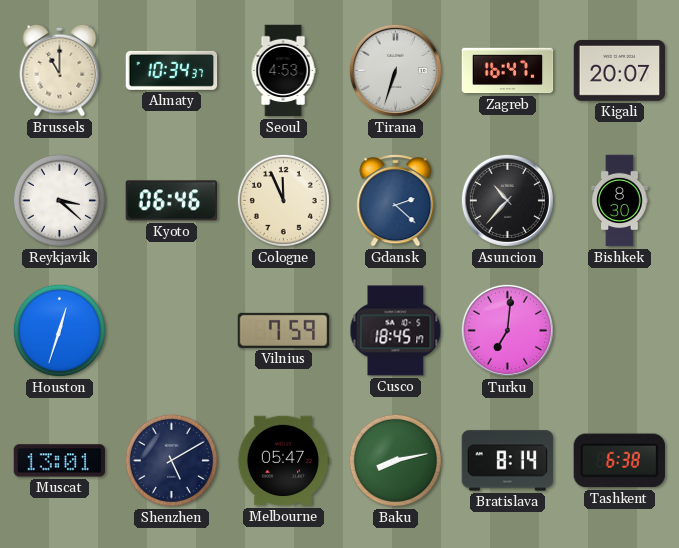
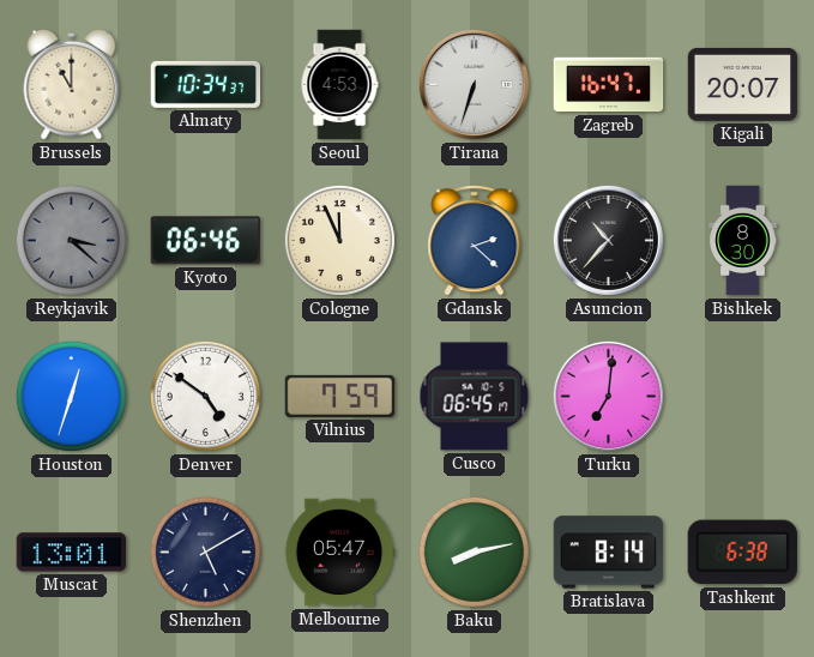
Reykjavik dial: white -> grey
Denver: none -> 4:51
Cusco: 18:45 -> 06:45
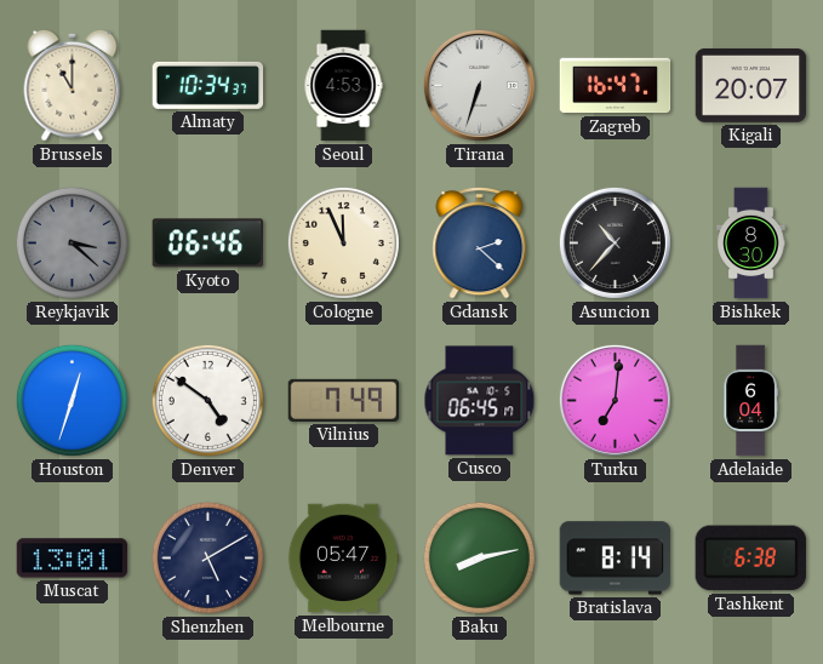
Vilnius: 7:59 -> 7:49
Adelaide: none -> 6:04
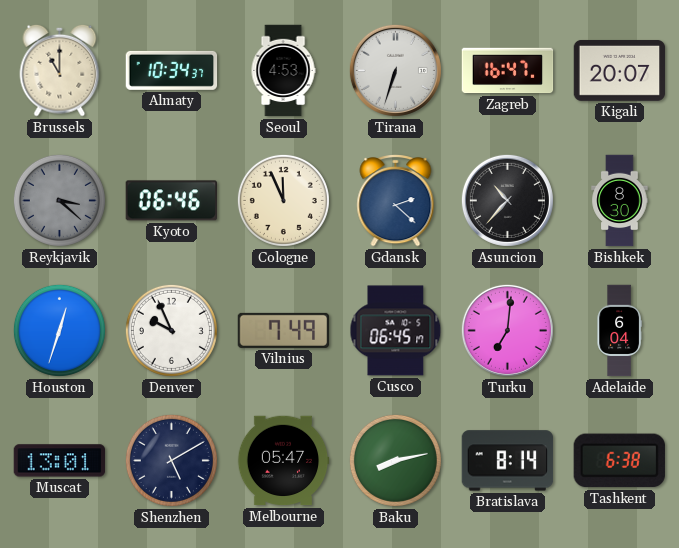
Denver: 4:51 -> 9:56
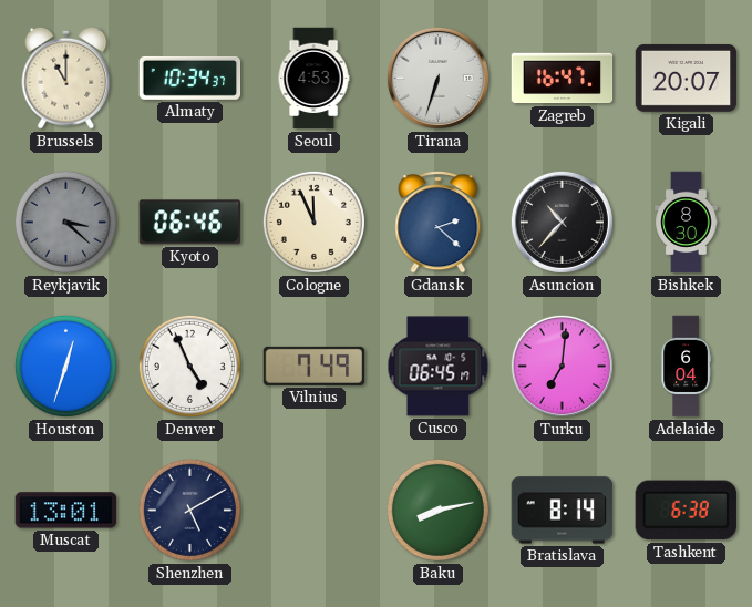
Denver: 9:56 -> 4:56
Melbourne: 05:47 -> none
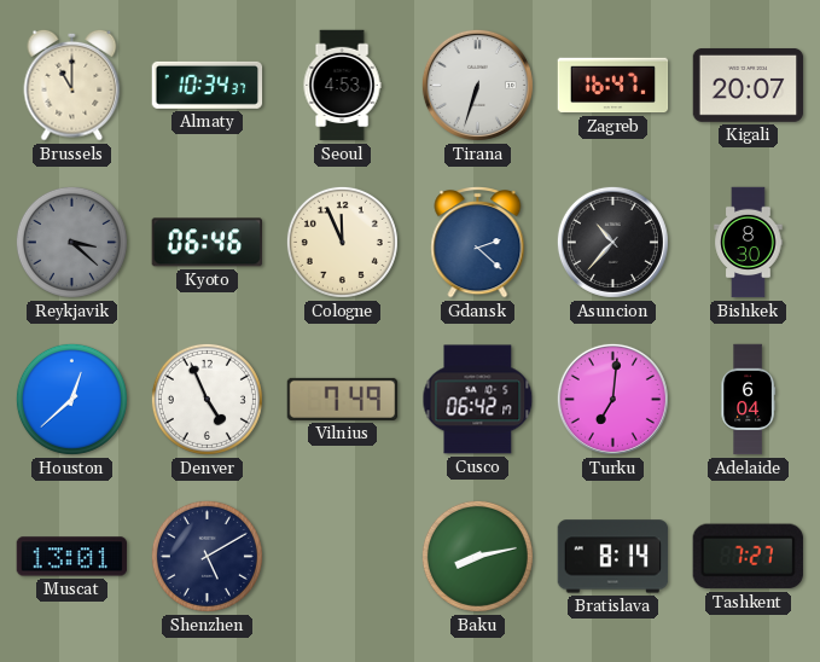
Houston: 12:33 -> 12:38
Cusco: 06:45 -> 06:42
Tashkent: 6:38 -> 7:27
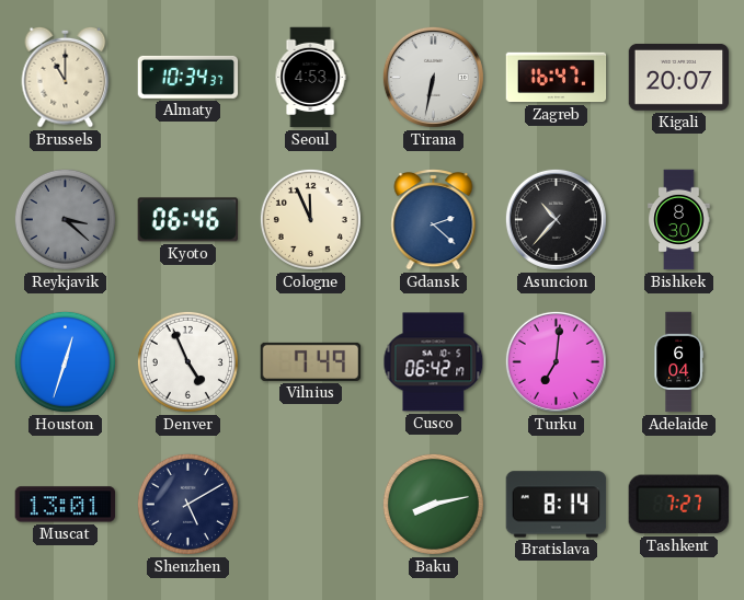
Tirana: 6:33 -> 6:32
Houston: 12:38 -> 12:33
